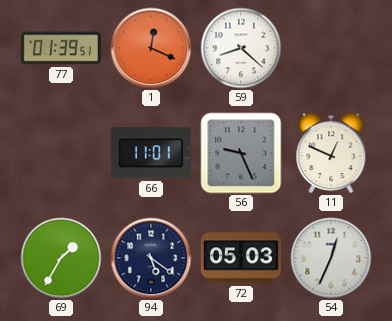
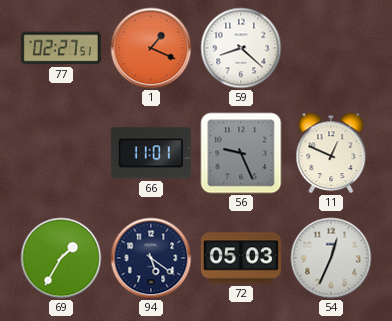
77: 01:39 -> 02:27
1: 12:19 -> 1:19
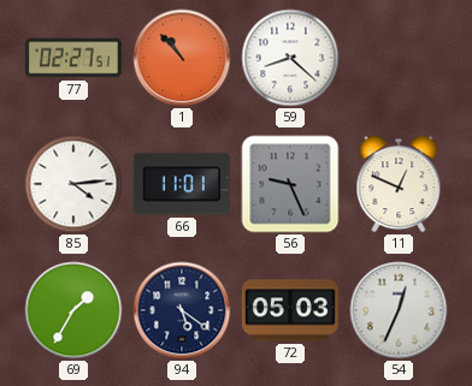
1: 1:19 -> 10:53
85: none -> 4:14
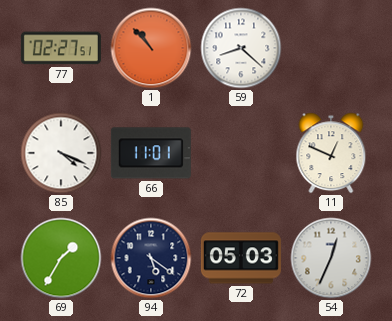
85: 4:14 -> 4:19
56: 9:26 -> none
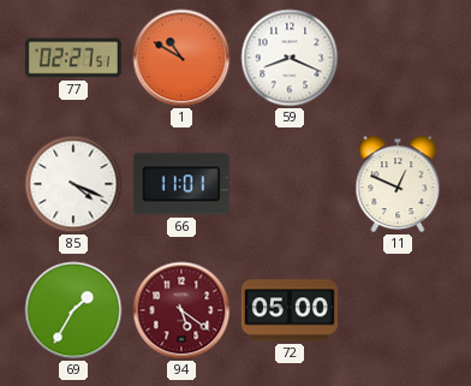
1: 10:53 -> 10:50
59: 8:22 -> 8:19
94 dial: navy -> burgundy
72: 05:03 -> 05:00
54: 12:34 -> none
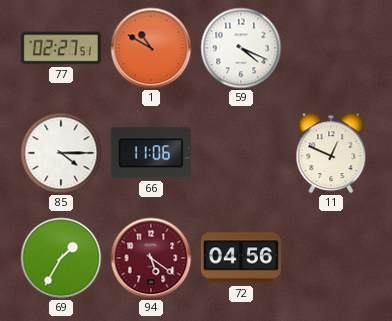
59: 8:19 -> 4:19
85: 4:19 -> 4:15
66: 11:01 -> 11:06
72: 05:00 -> 04:56
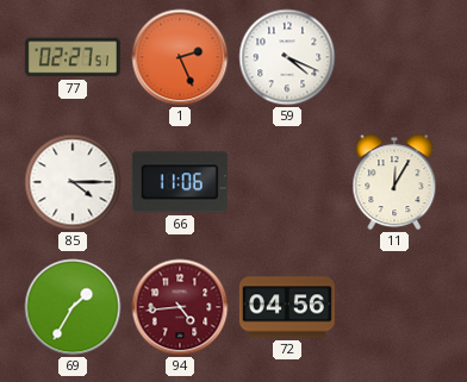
1: 10:50 -> 2:26
11: 12:49 -> 12:05
94: 5:21 -> 4:44
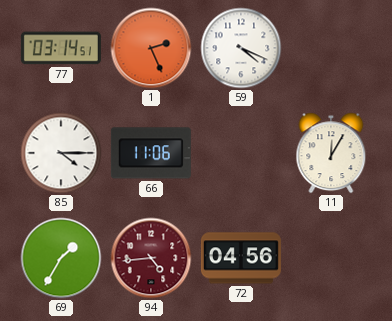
77: 02:27 -> 03:14
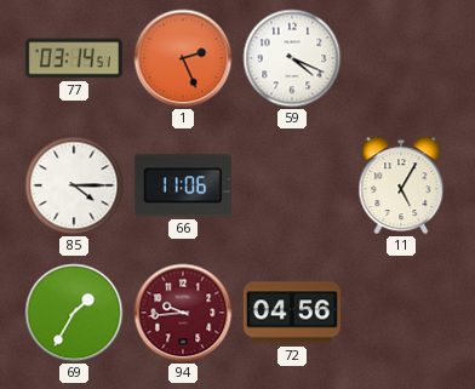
11: 12:05 -> 5:05
94: 4:44 -> 9:44
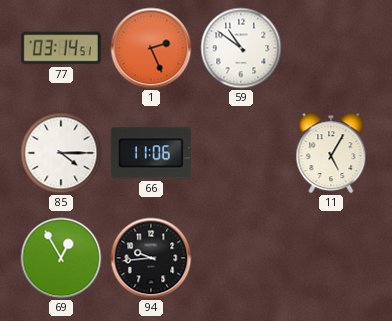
59: 4:19 -> 10:51
69: 1:35 -> 12:55
94 dial: burgundy -> black
72: 04:56 -> none
